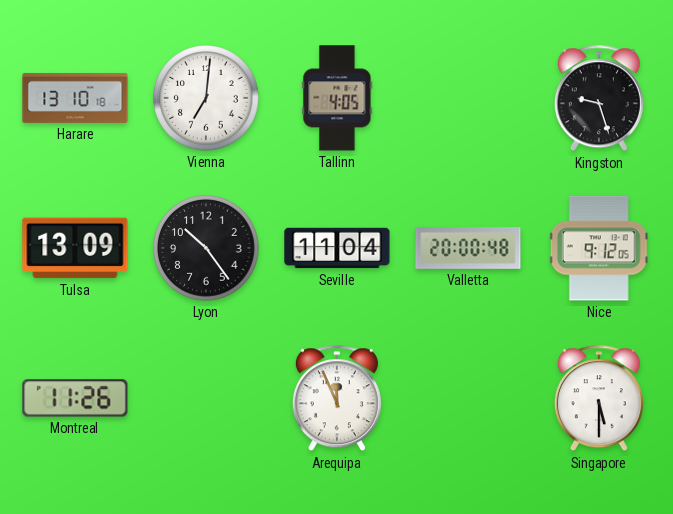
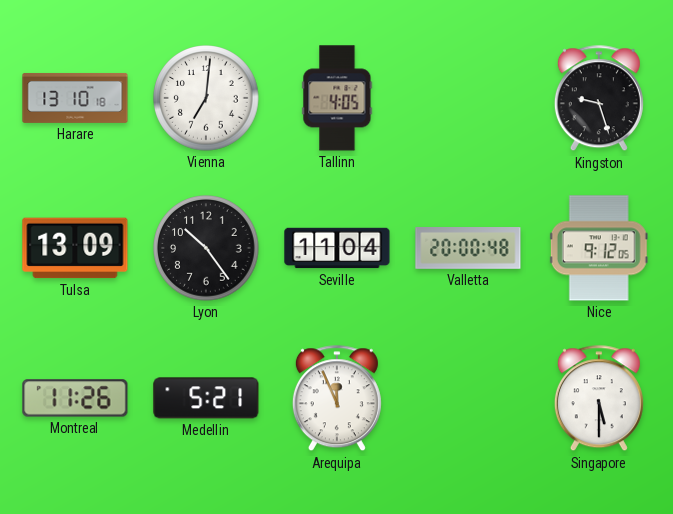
Medellin: none -> 5:21
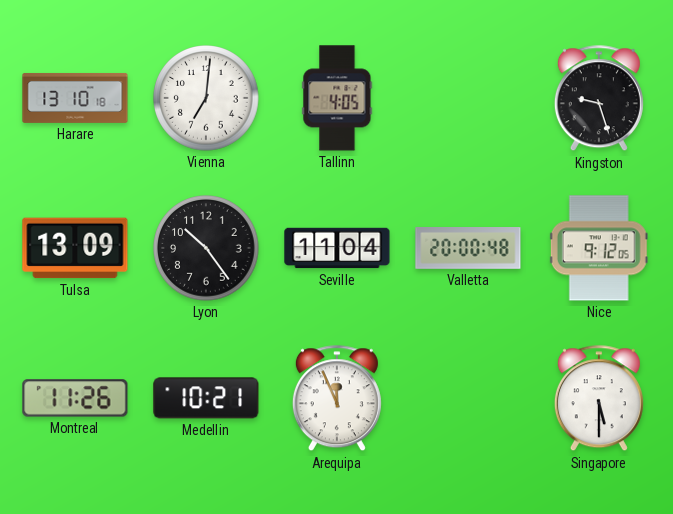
Medellin: 5:21 -> 10:21
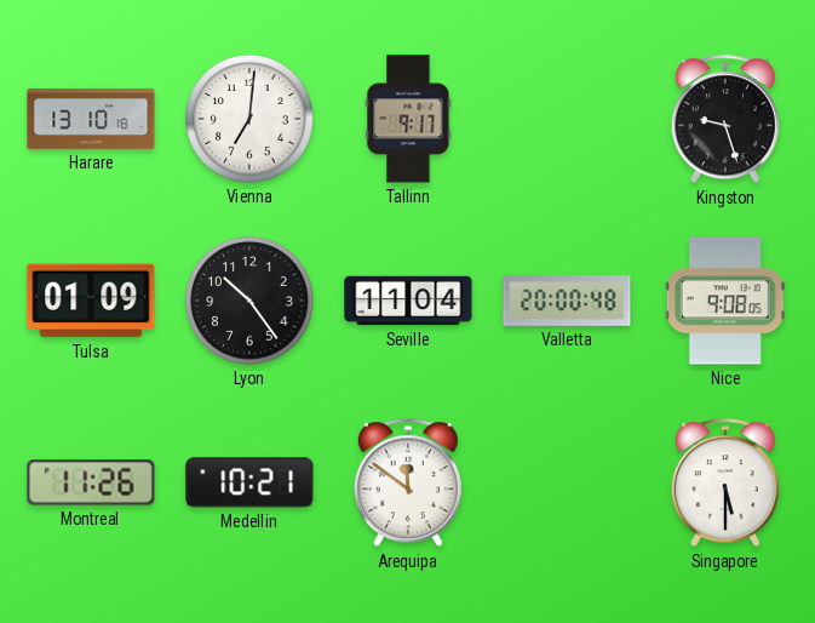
Tallinn: 4:05 -> 9:17
Tulsa: 13:09 -> 01:09
Nice: 9:12 -> 9:08
Arequipa: 11:56 -> 11:51
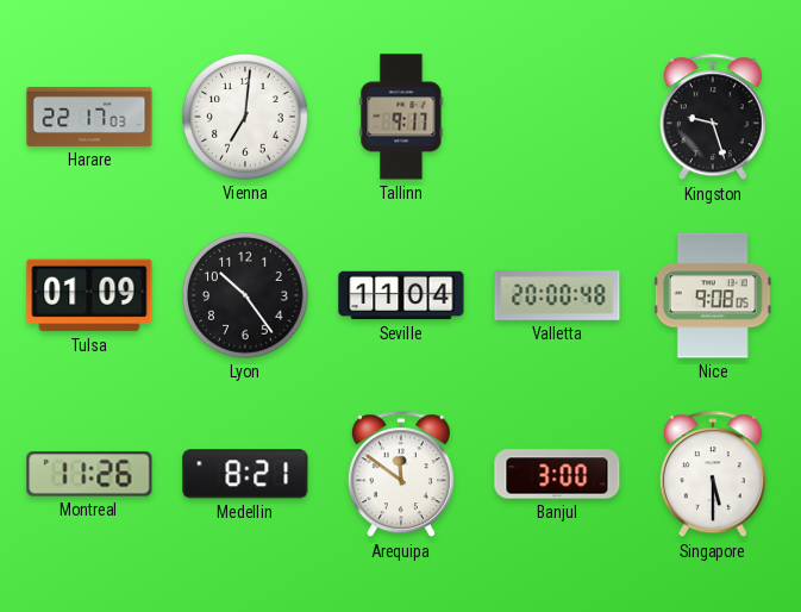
Harare: 13:10 -> 22:17
Medellin: 10:21 -> 8:21
Banjul: none -> 3:00
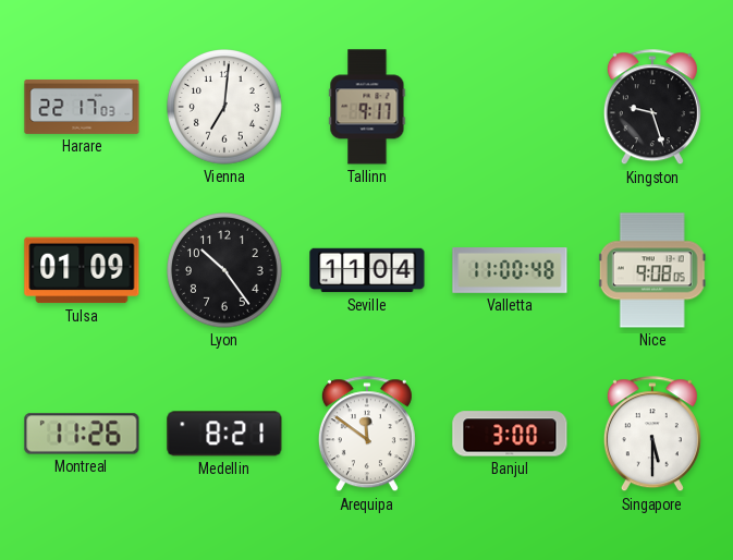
Valletta: 20:00 -> 11:00
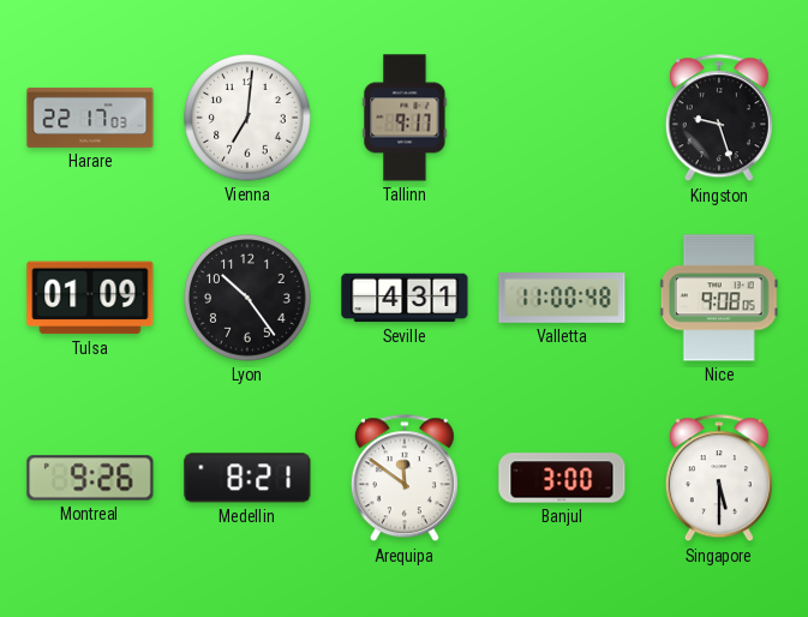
Seville: 11:04 -> 4:31
Montreal: 11:26 -> 9:26
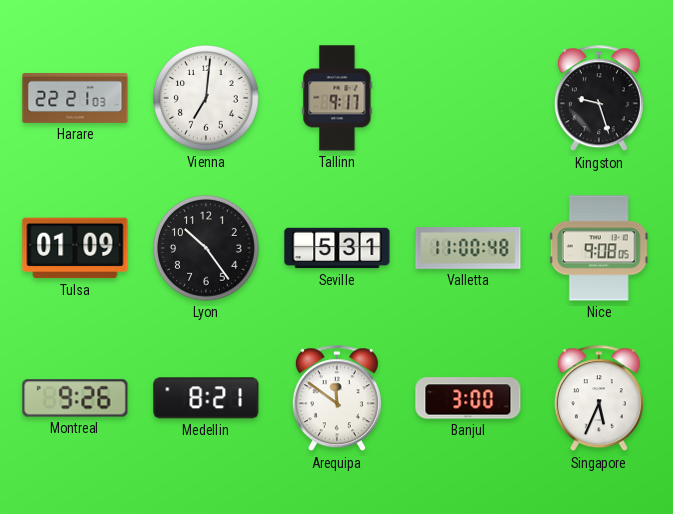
Harare: 22:17 -> 22:21
Seville: 4:31 -> 5:31
Singapore: 5:30 -> 5:34
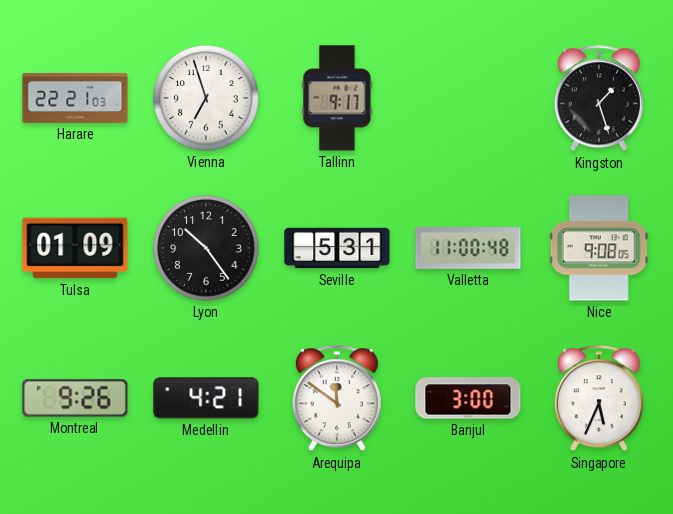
Vienna: 7:01 -> 6:57
Kingston: 9:27 -> 1:27
Medellin: 8:21 -> 4:21
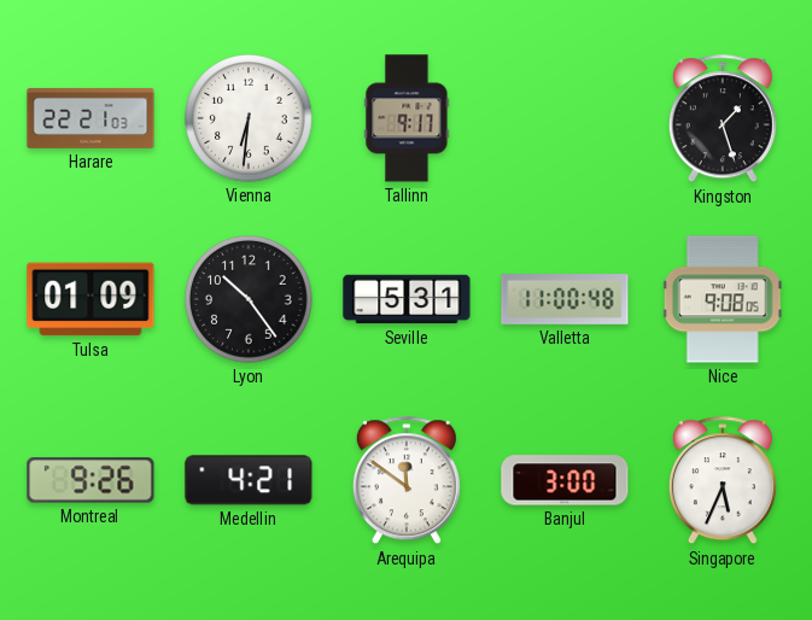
Vienna: 6:57 -> 6:31
